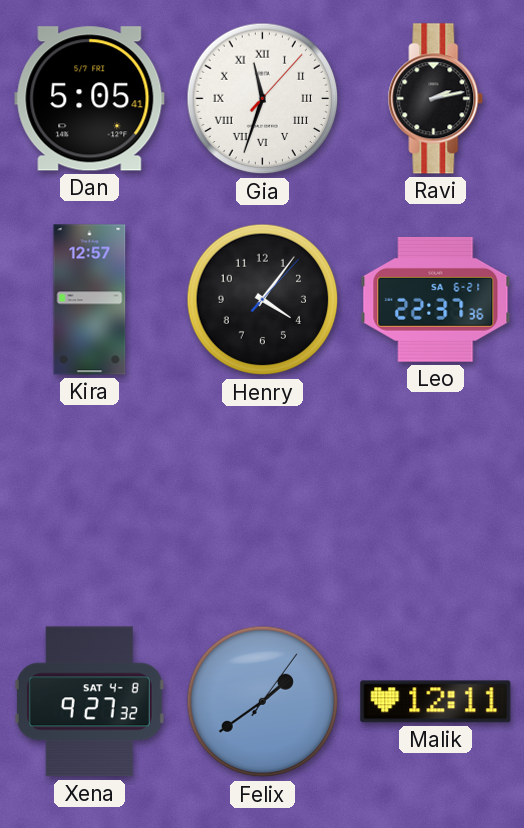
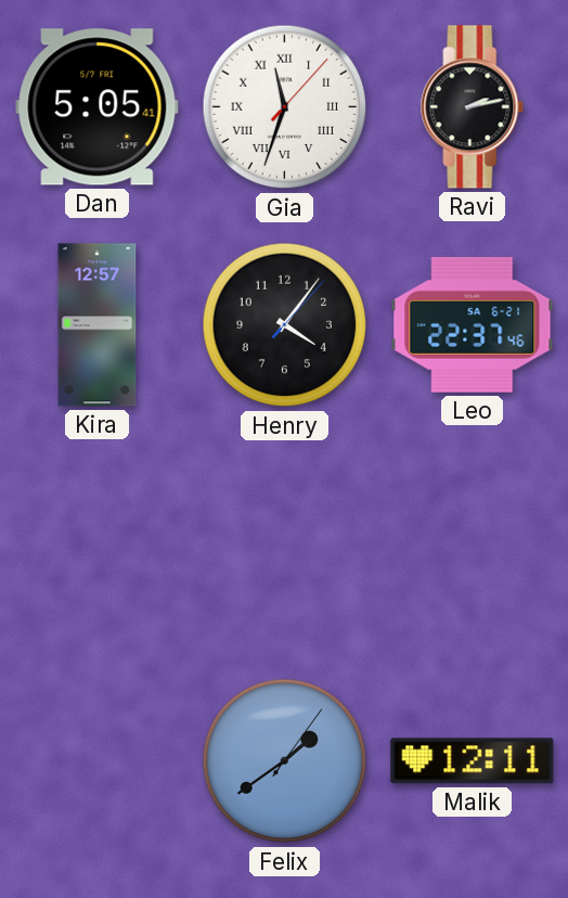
Leo: 22:37:36 -> 22:37:46
Xena: 9:27 -> none
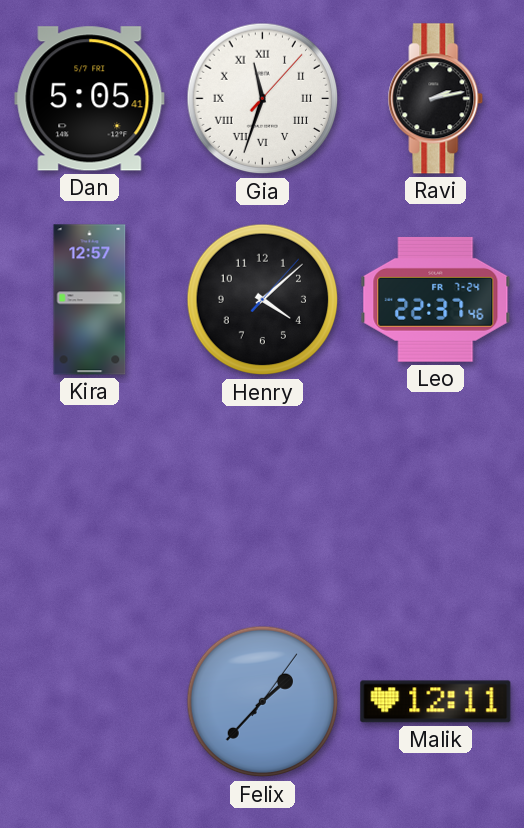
Henry: 4:06 -> 4:08
Leo date: SA 6-21 -> FR 7-24
Felix: 1:39 -> 1:37
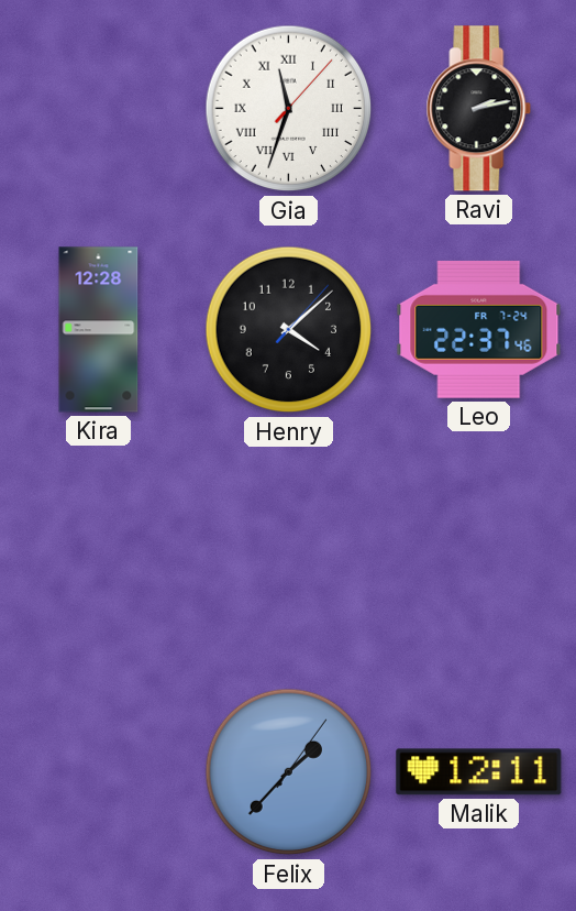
Dan: 5:05 -> none
Kira: 12:57 -> 12:28
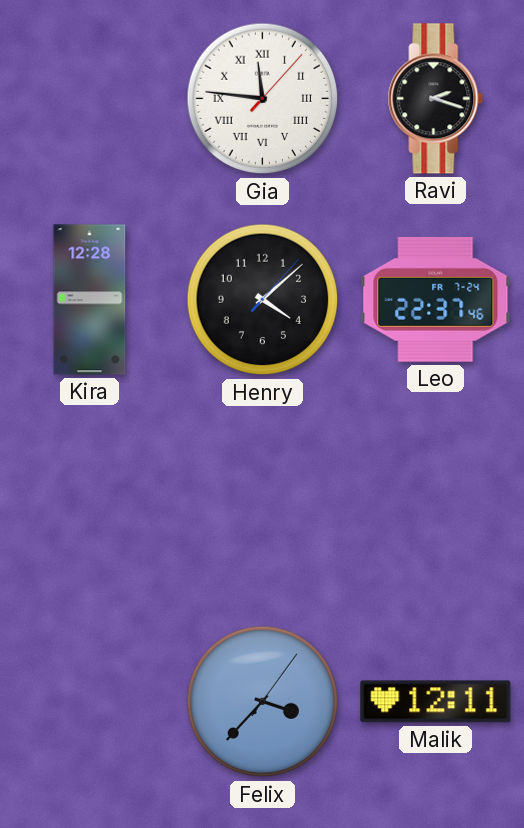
Gia: 11:33 -> 11:46
Ravi: 2:13 -> 2:18
Felix: 1:37 -> 3:37
